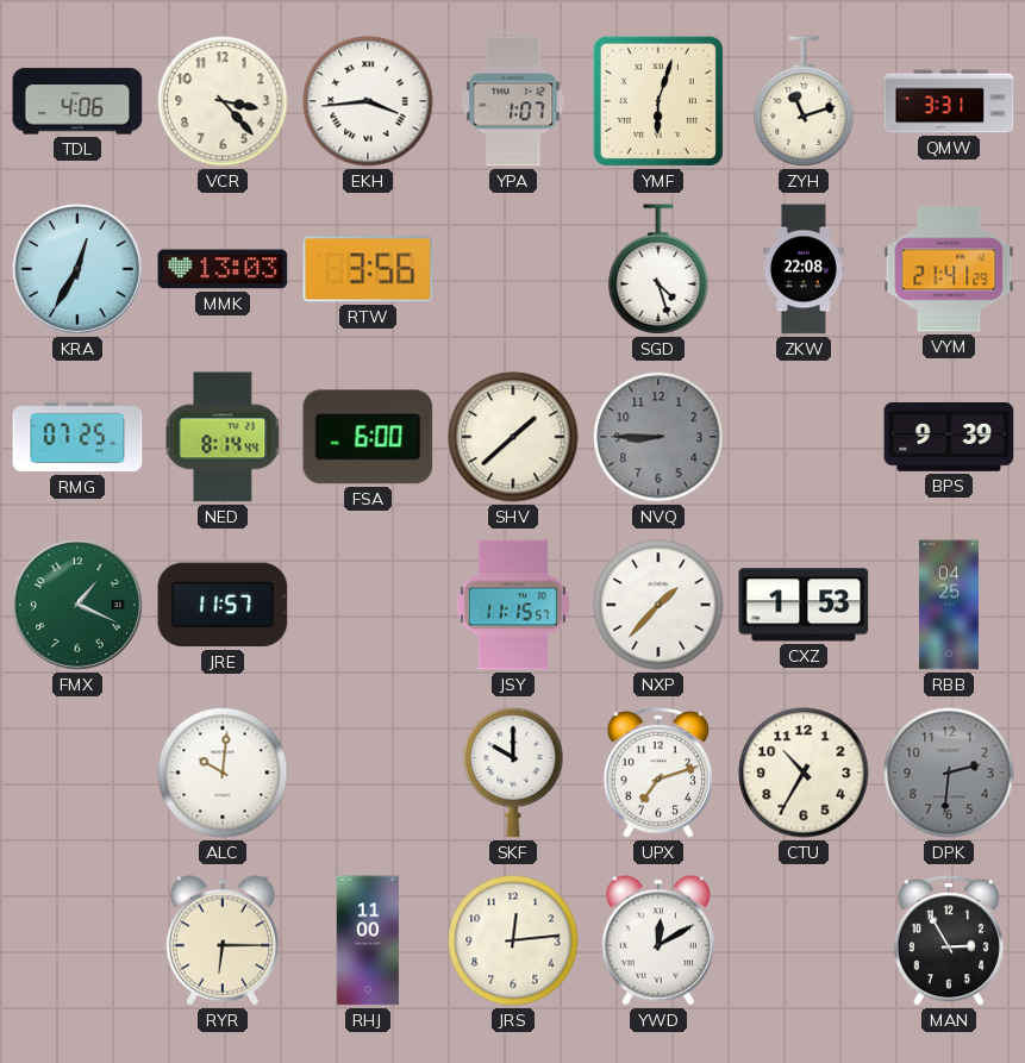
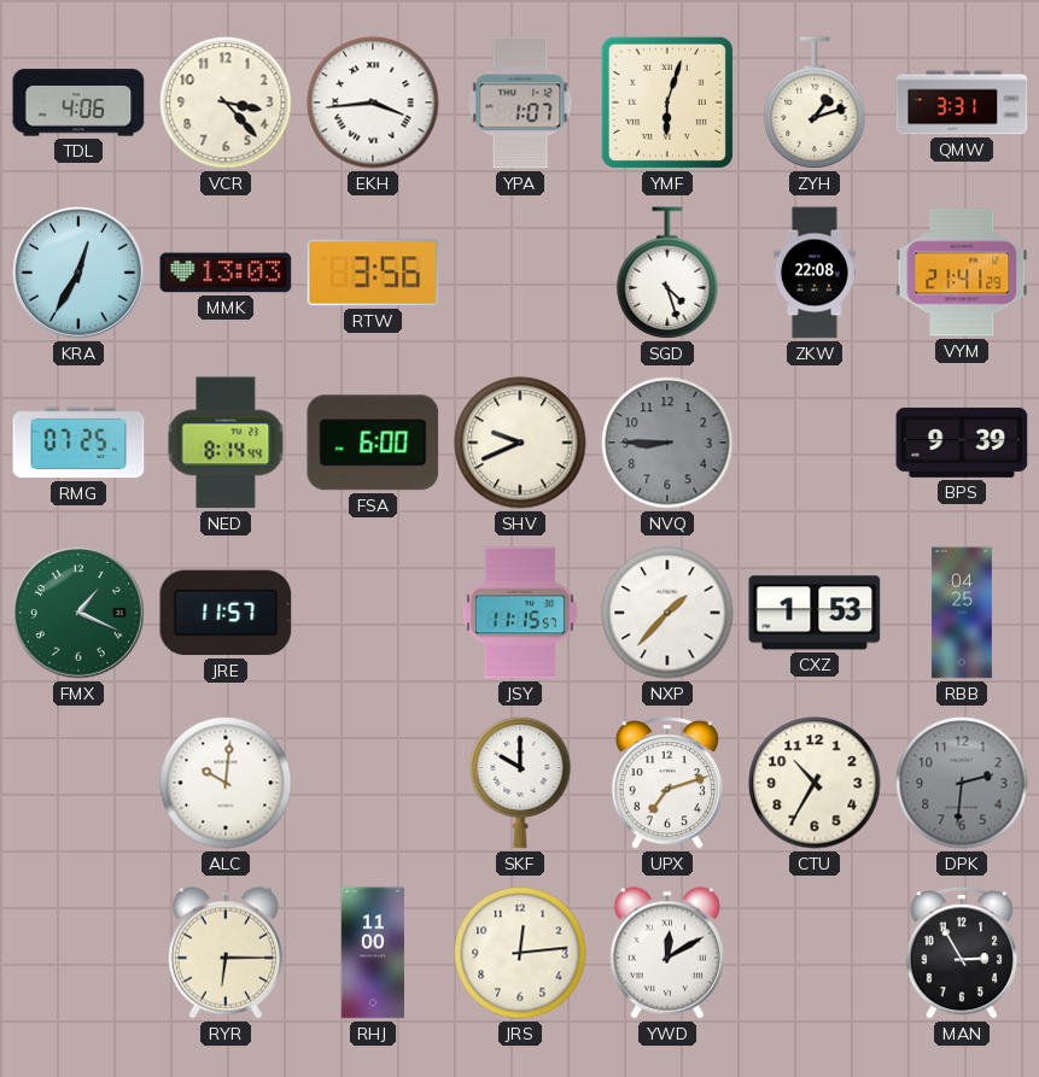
ZYH: 11:12 -> 1:12
SHV: 1:38 -> 9:41
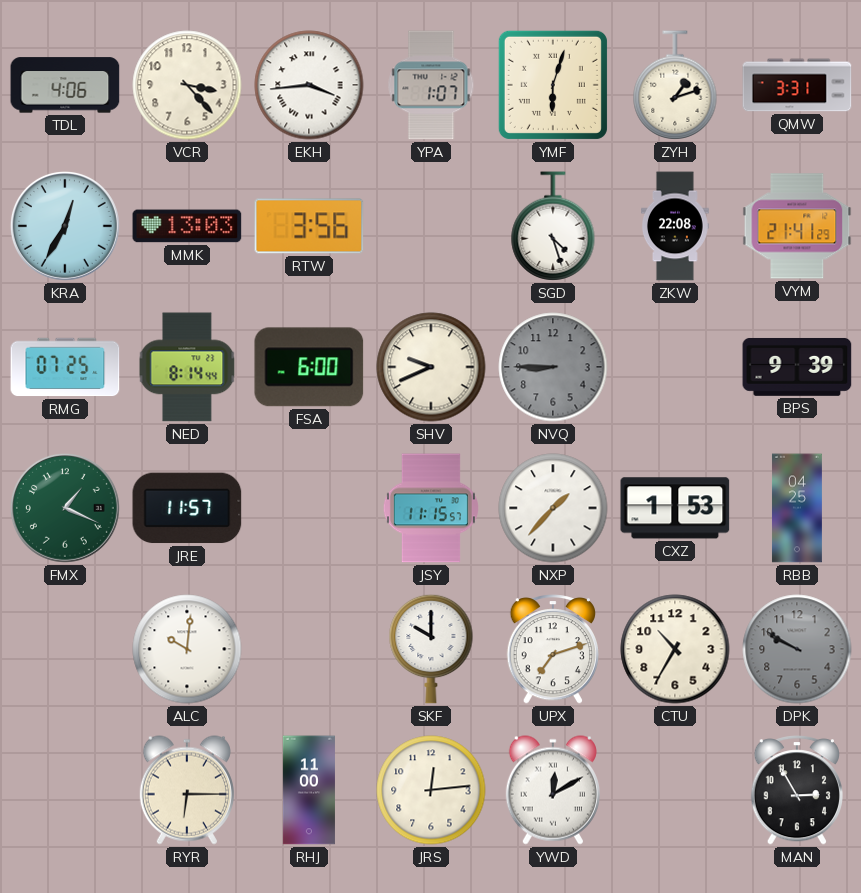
DPK: 2:31 -> 9:50
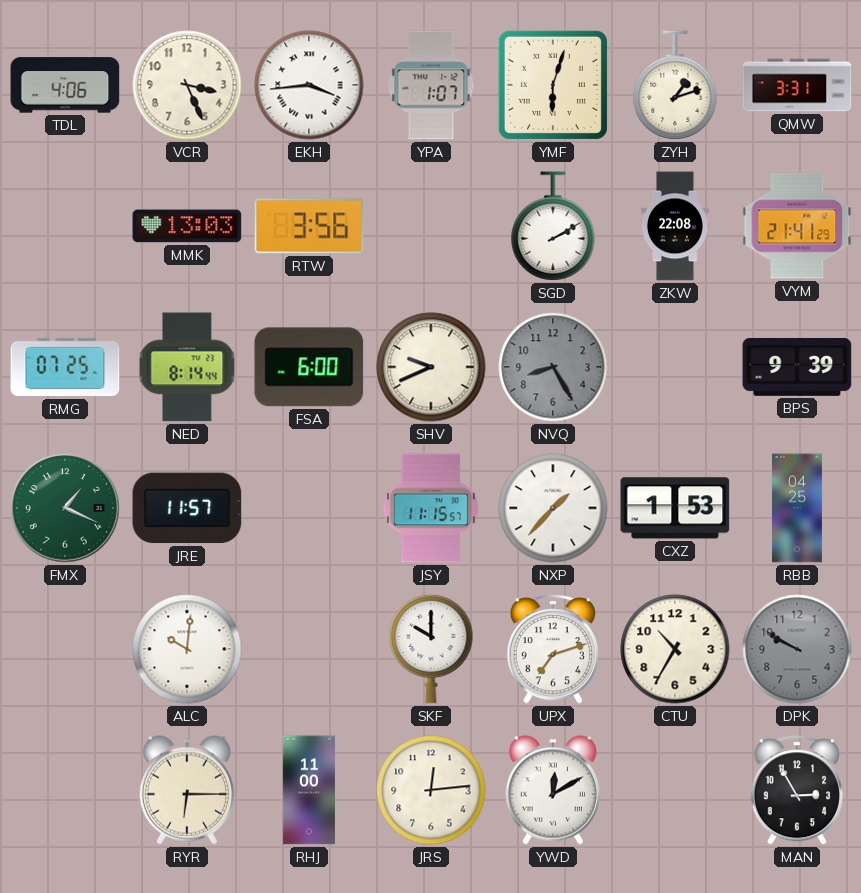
VCR: 3:23 -> 3:26
KRA: 12:35 -> none
SGD: 4:27 -> 2:10
NVQ: 8:45 -> 8:25
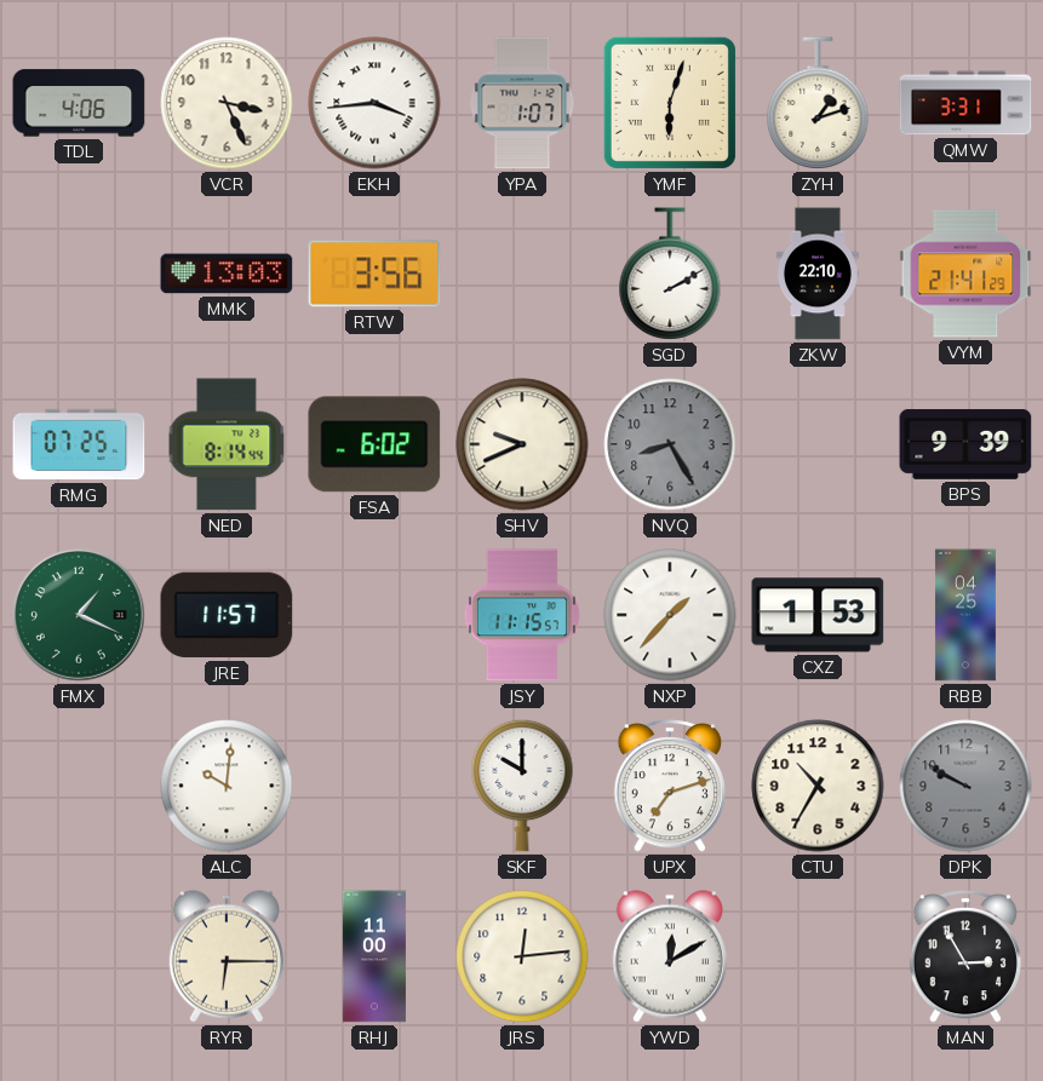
ZKW: 22:08 -> 22:10
FSA: 6:00 -> 6:02
